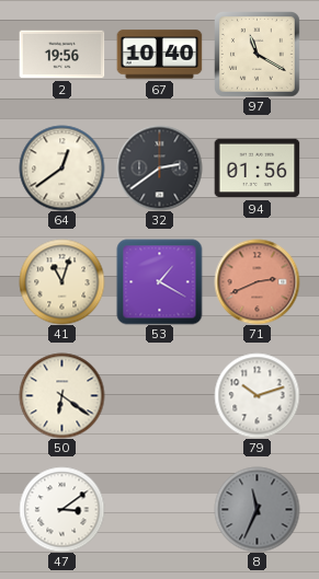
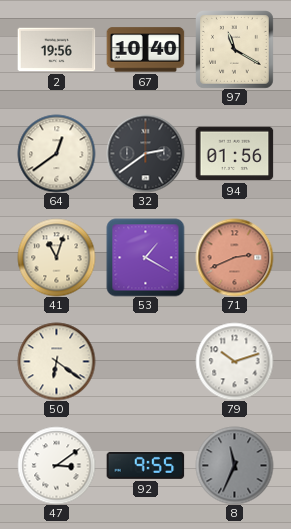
92: none -> 9:55
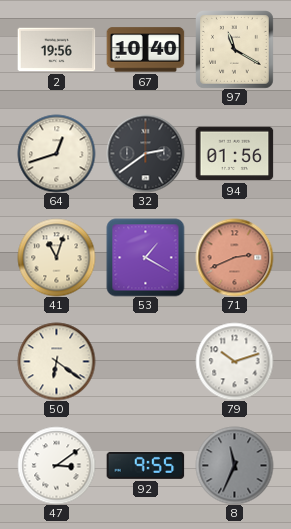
64: 12:39 -> 12:42
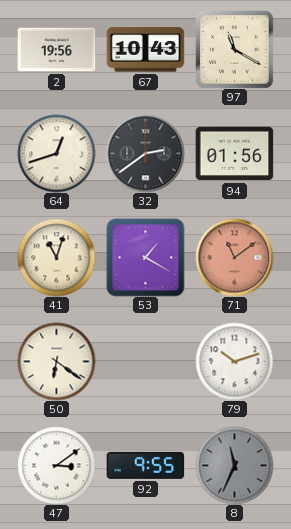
67: 10:40 -> 10:43
71: 2:41 -> 11:09
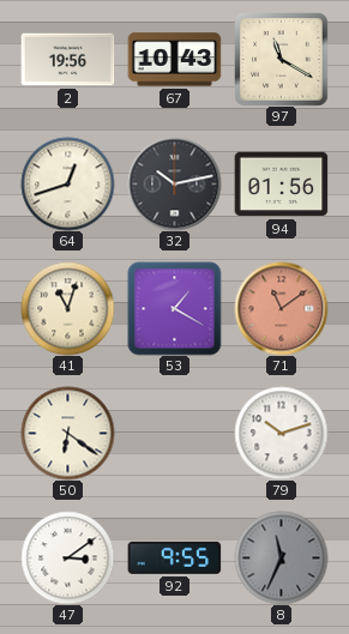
32: 2:39 -> 10:13
